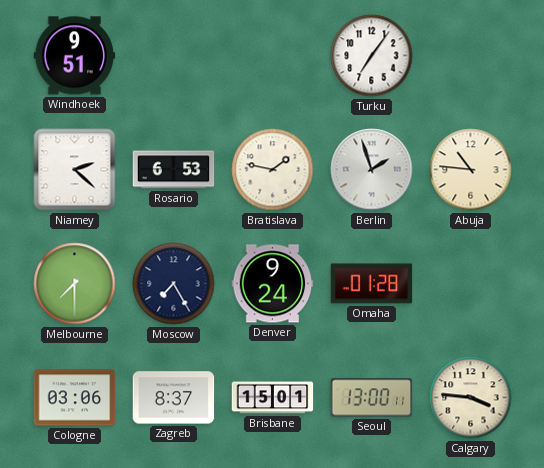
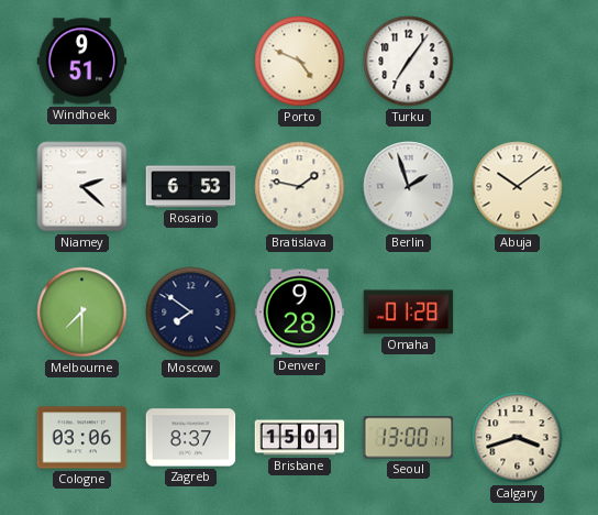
Porto: none -> 4:49
Abuja: 10:46 -> 10:09
Moscow: 7:25 -> 7:51
Denver: 9:24 -> 9:28
Calgary: 3:46 -> 3:42
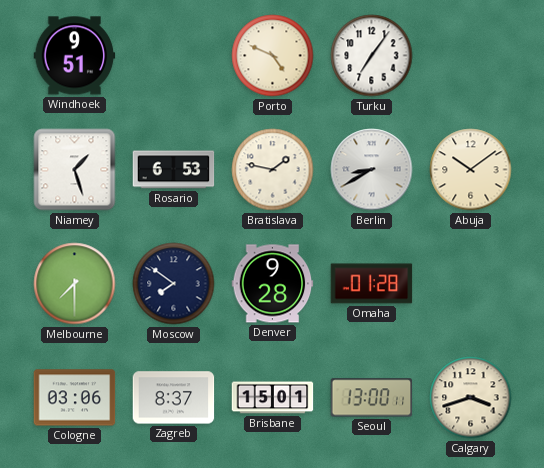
Niamey: 2:22 -> 1:27
Berlin: 1:57 -> 8:40
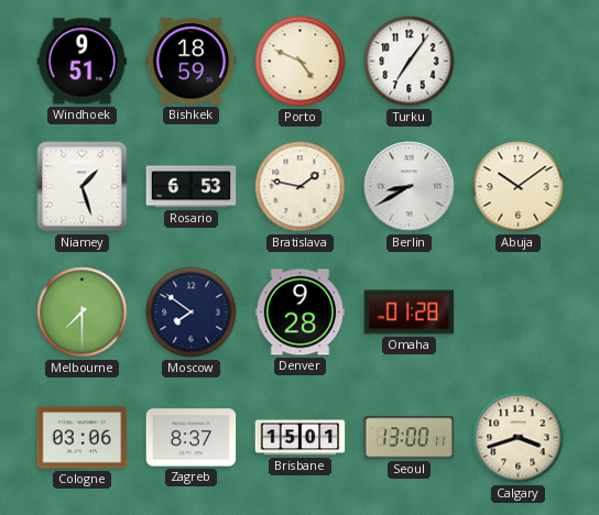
Bishkek: none -> 18:59
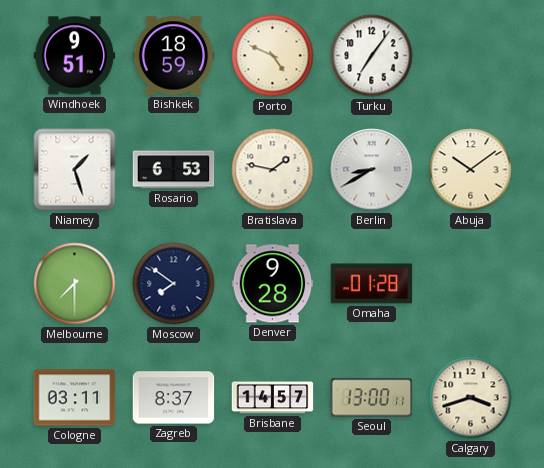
Cologne: 03:06 -> 03:11
Brisbane: 15:01 -> 14:57
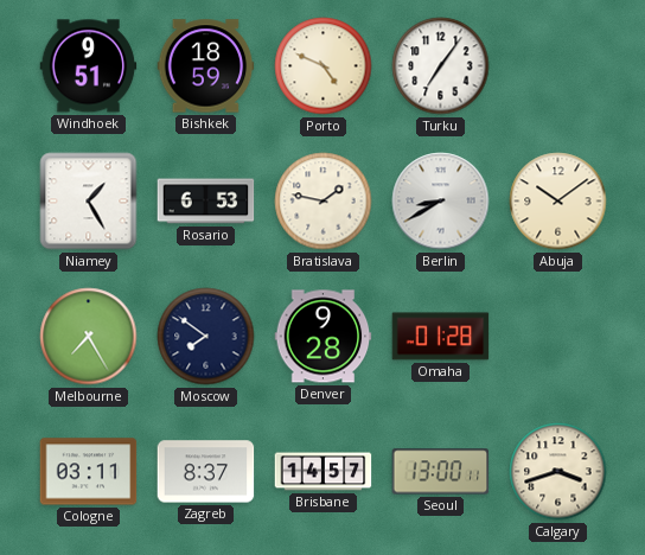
Niamey: 1:27 -> 1:25
Melbourne: 7:30 -> 7:25
